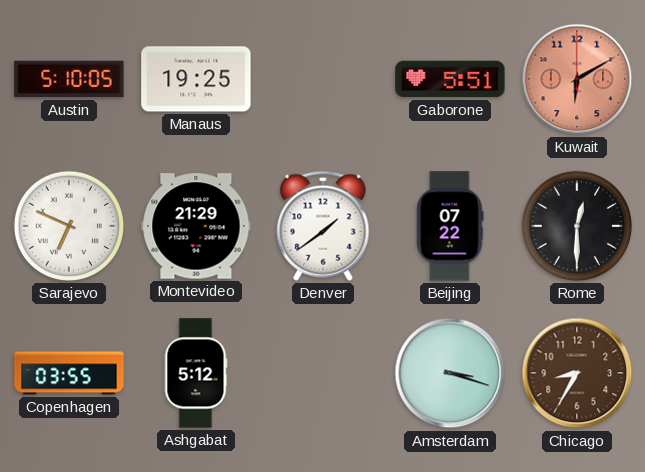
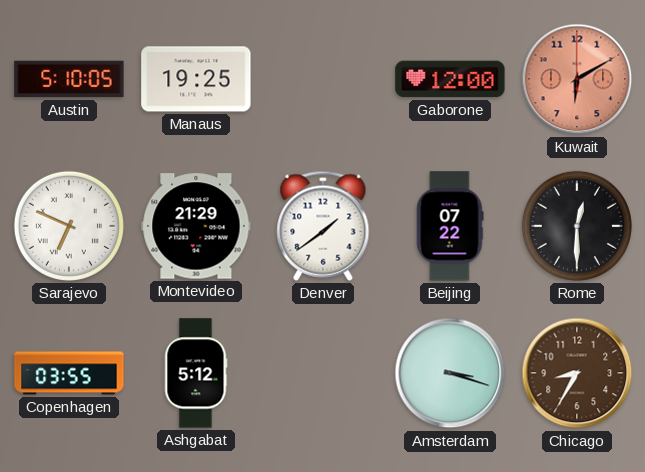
Gaborone: 5:51 -> 12:00
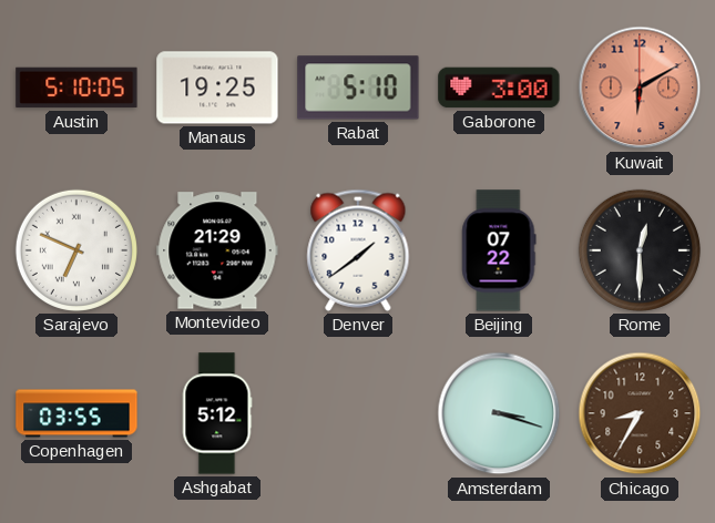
Rabat: none -> 5:10
Gaborone: 12:00 -> 3:00
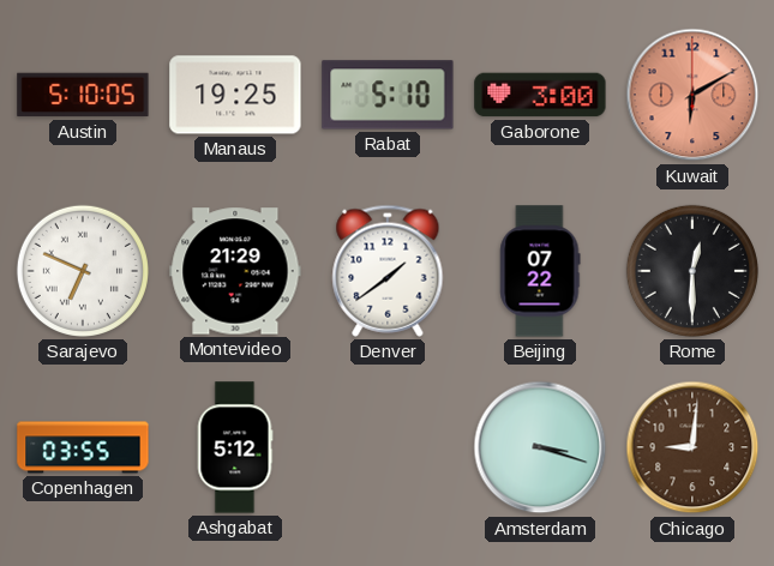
Chicago: 8:35 -> 9:01
